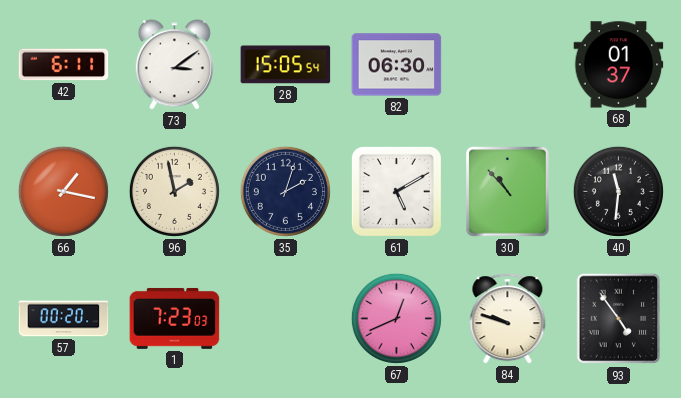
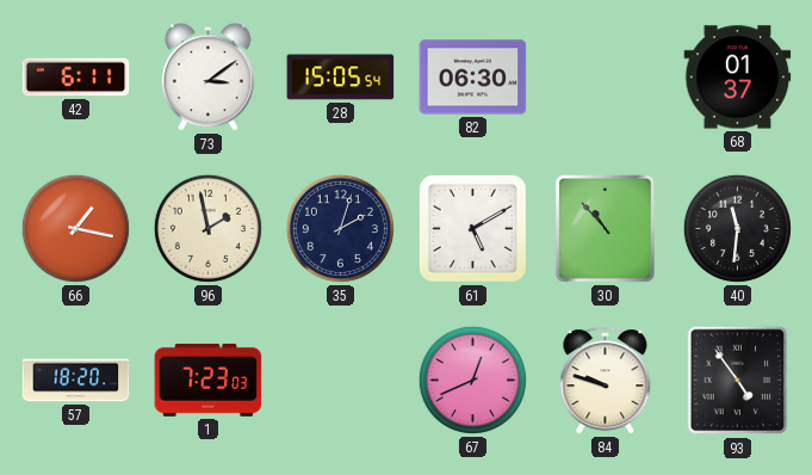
57: 00:20 -> 18:20
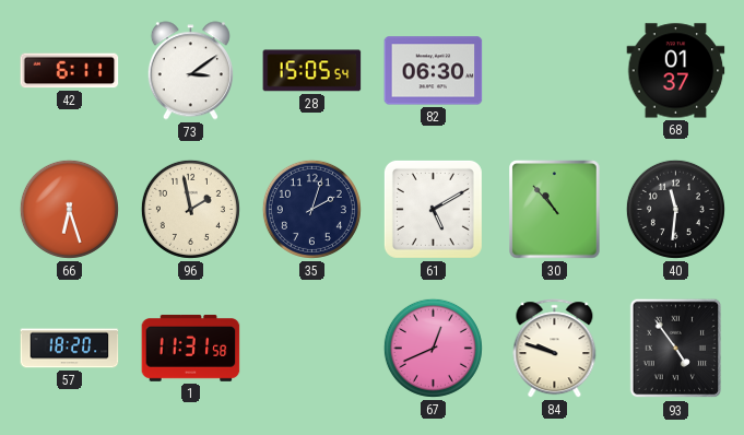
66: 1:17 -> 6:27
1: 7:23 -> 11:31
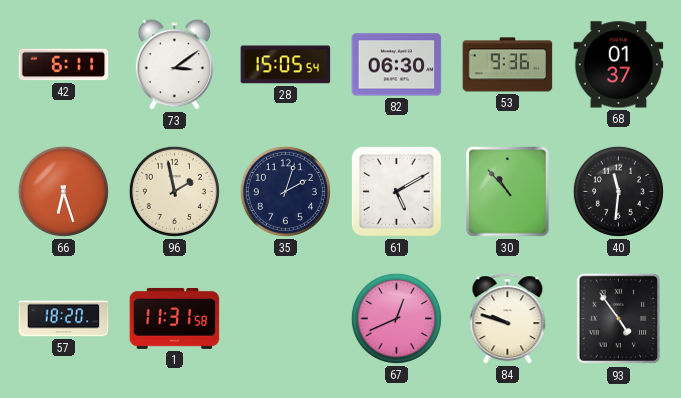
53: none -> 9:36
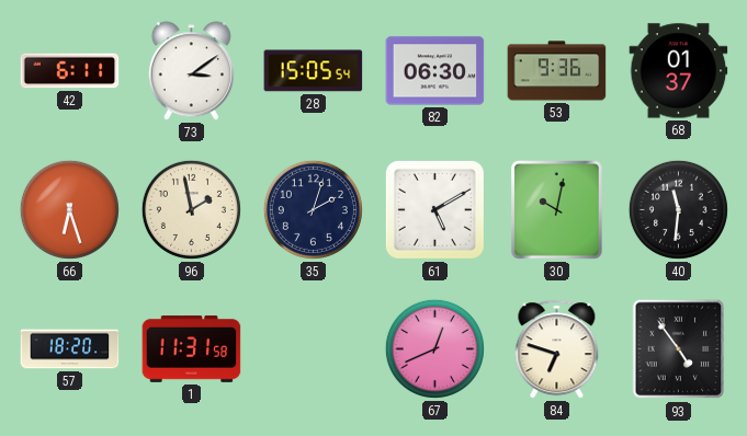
30: 10:53 -> 10:02
84: 9:48 -> 6:48
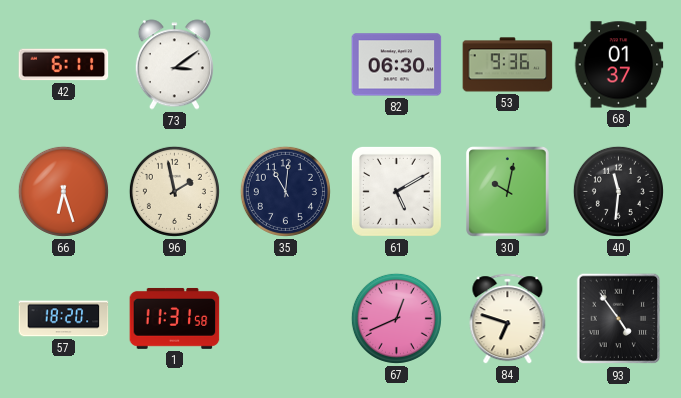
28: 15:05 -> none
35: 2:03 -> 11:01
